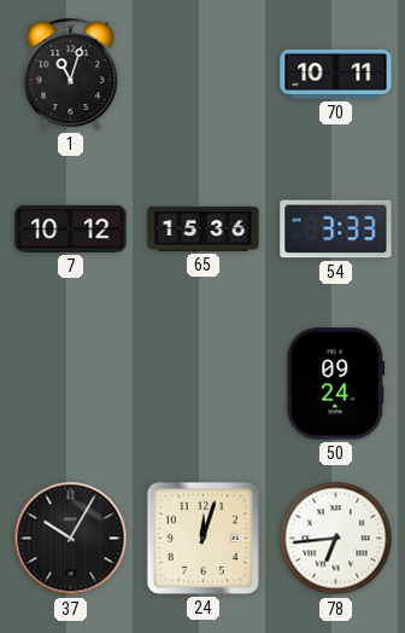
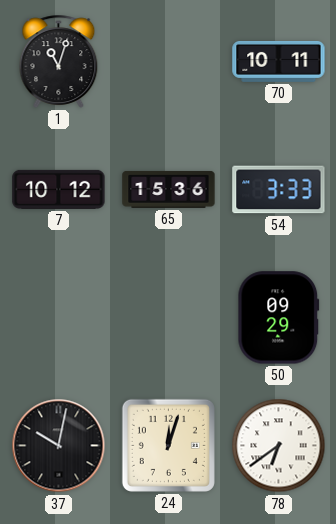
50: 09:24 -> 09:29
37: 10:05 -> 10:02
78: 6:44 -> 6:39
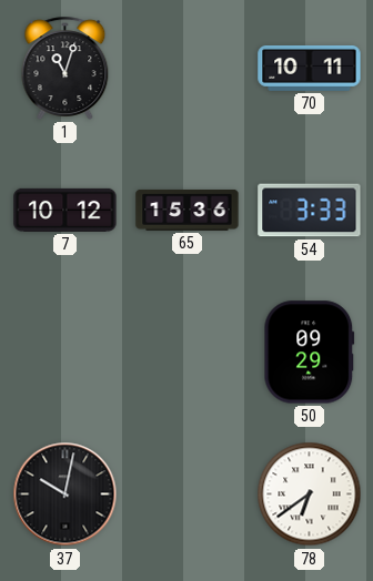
24: 12:03 -> none
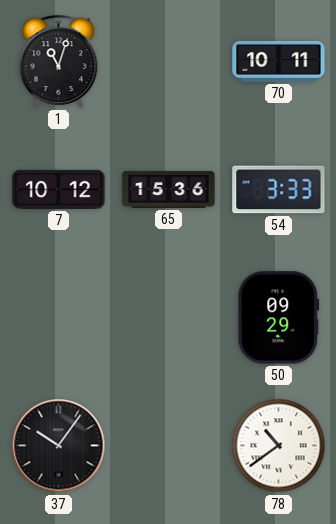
37: 10:02 -> 10:06
78: 6:39 -> 10:39
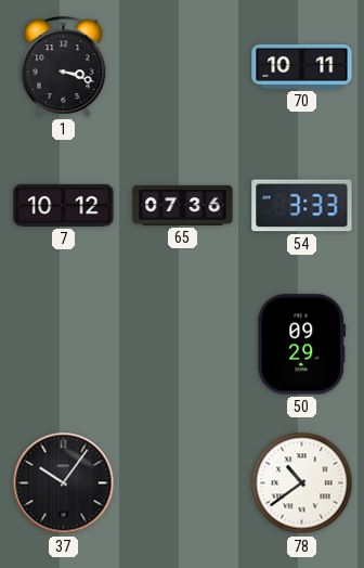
1: 11:03 -> 3:18
65: 15:36 -> 07:36
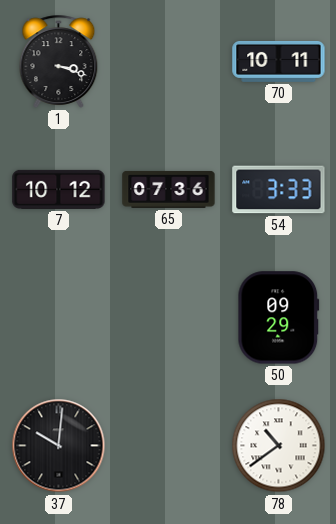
37: 10:06 -> 10:01
